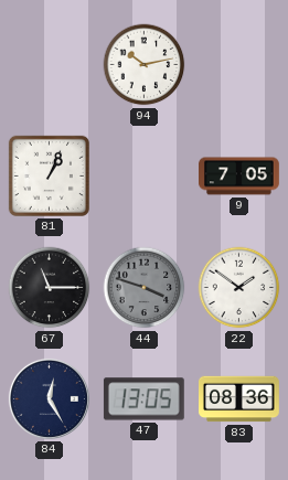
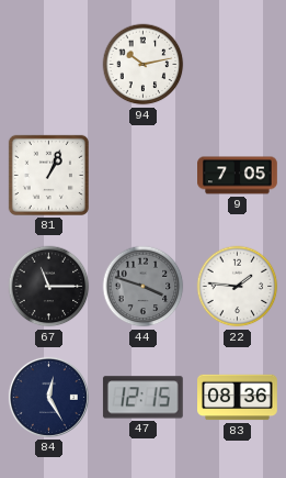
22: 1:51 -> 1:46
47: 13:05 -> 12:15
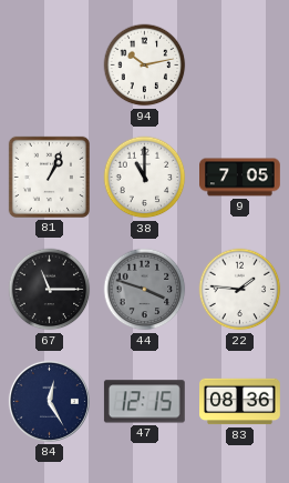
38: none -> 11:00
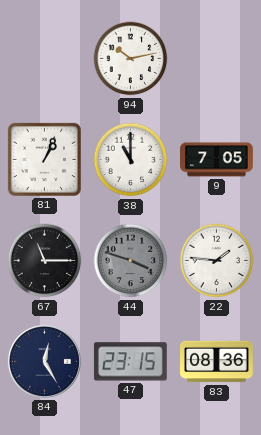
47: 12:15 -> 23:15
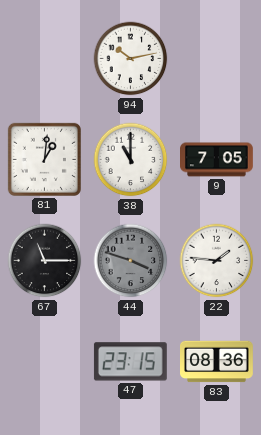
81: 1:04 -> 1:01
84: 12:25 -> none
